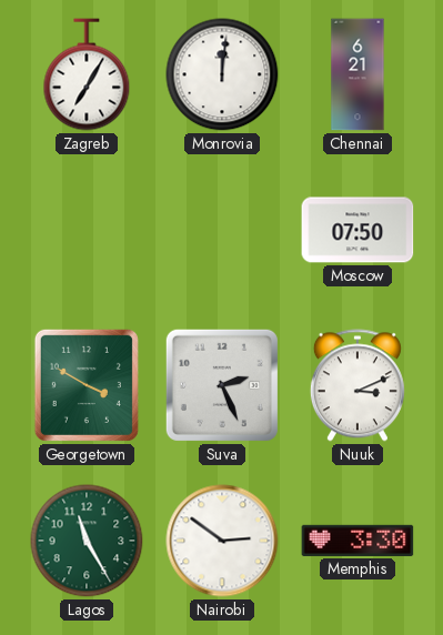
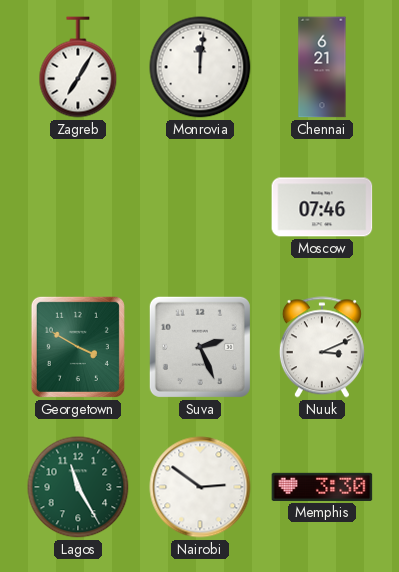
Moscow: 07:50 -> 07:46
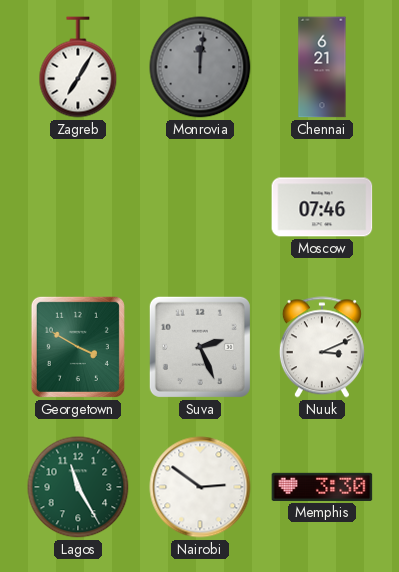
Monrovia dial: white -> grey
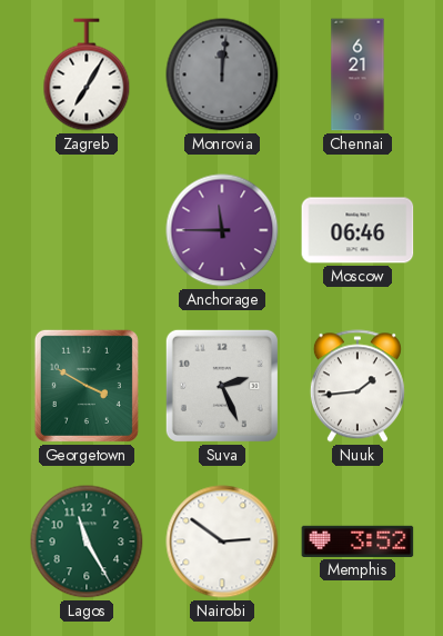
Anchorage: none -> 11:45
Moscow: 07:46 -> 06:46
Nuuk: 3:11 -> 1:44
Memphis: 3:30 -> 3:52
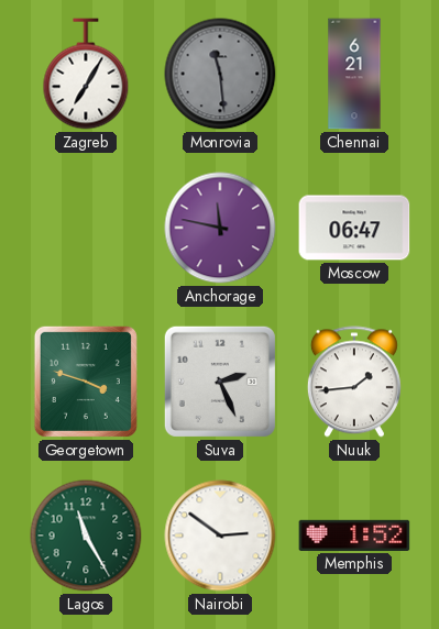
Monrovia: 12:01 -> 11:29
Anchorage: 11:45 -> 11:47
Moscow: 06:46 -> 06:47
Georgetown: 3:50 -> 3:48
Memphis: 3:52 -> 1:52
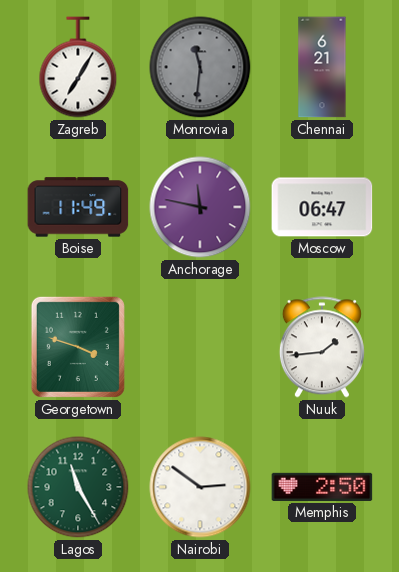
Monrovia: 11:29 -> 11:31
Boise: none -> 11:49
Suva: 2:26 -> none
Memphis: 1:52 -> 2:50
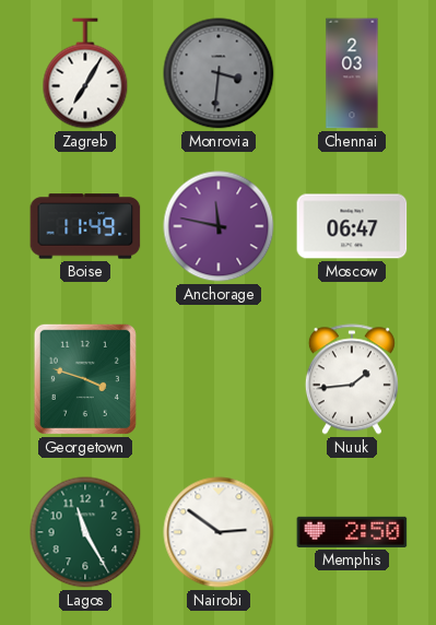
Monrovia: 11:31 -> 3:31
Chennai: 6:21 -> 2:03
